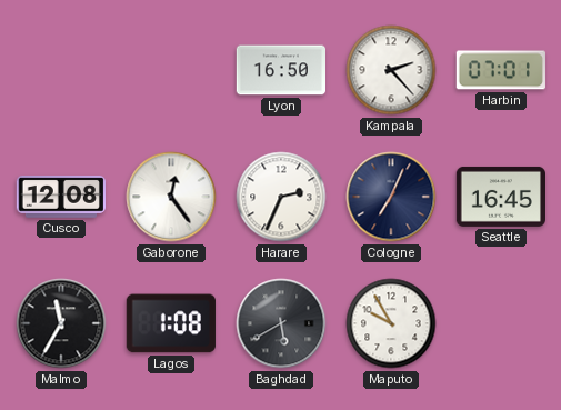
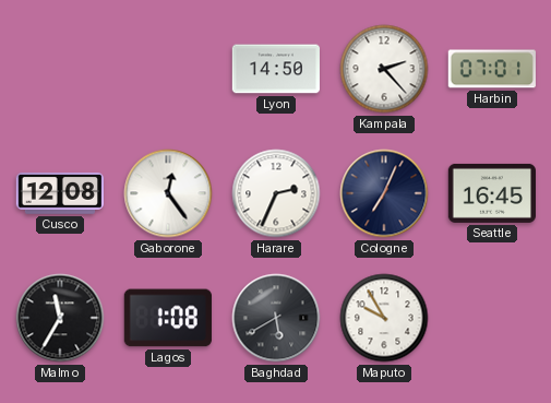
Lyon: 16:50 -> 14:50
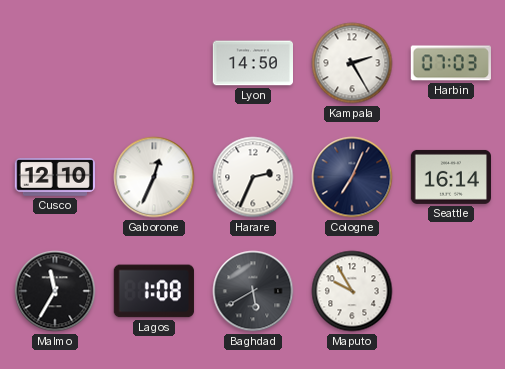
Kampala: 2:23 -> 2:25
Harbin: 07:01 -> 07:03
Cusco: 12:08 -> 12:10
Gaborone: 12:24 -> 12:34
Seattle: 16:45 -> 16:14
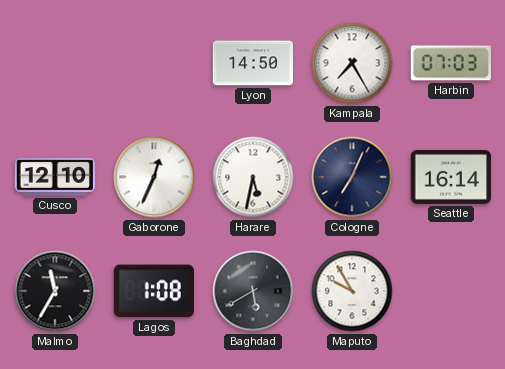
Kampala: 2:25 -> 7:25
Harare: 2:34 -> 5:32
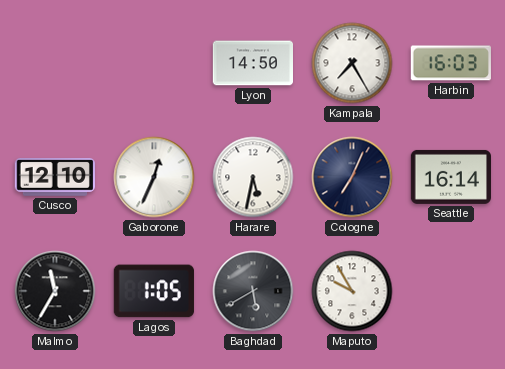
Harbin: 07:03 -> 16:03
Lagos: 1:08 -> 1:05
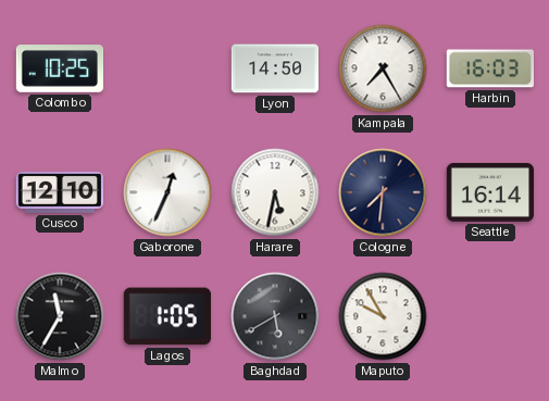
Colombo: none -> 10:25
Cologne: 7:04 -> 7:31
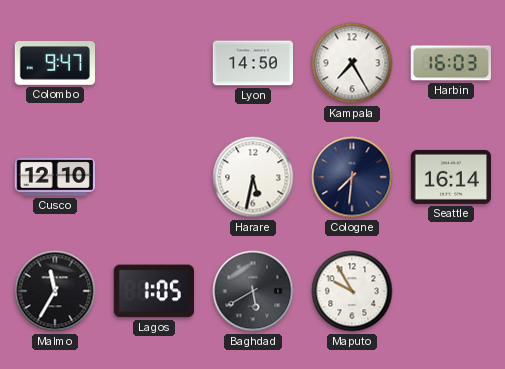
Colombo: 10:25 -> 9:47
Gaborone: 12:34 -> none
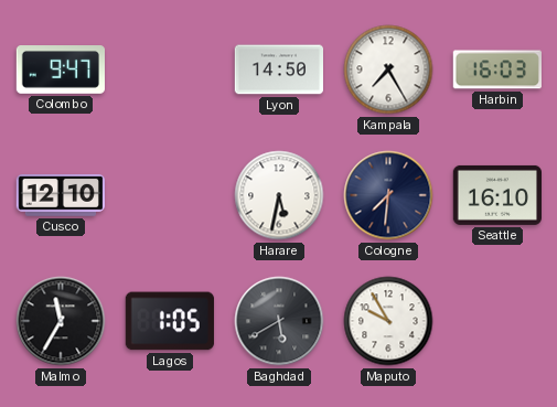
Seattle: 16:14 -> 16:10
